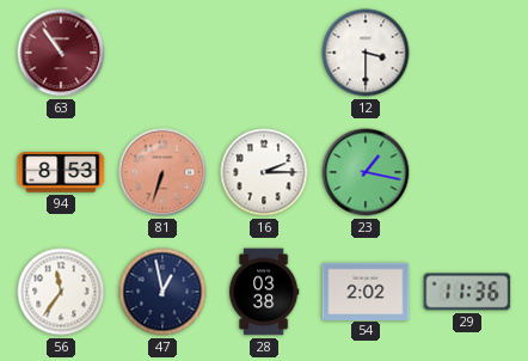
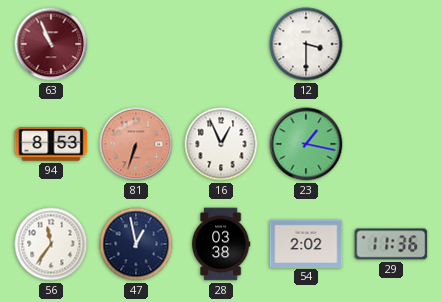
63: 10:54 -> 10:56
16: 2:15 -> 12:56
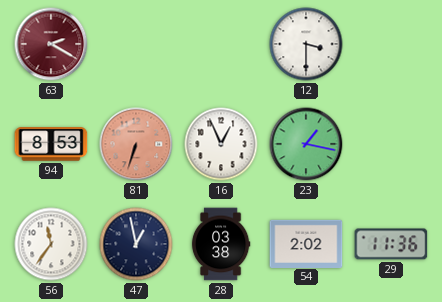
63: 10:56 -> 2:20
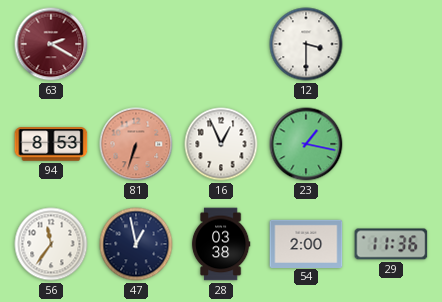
54: 2:02 -> 2:00
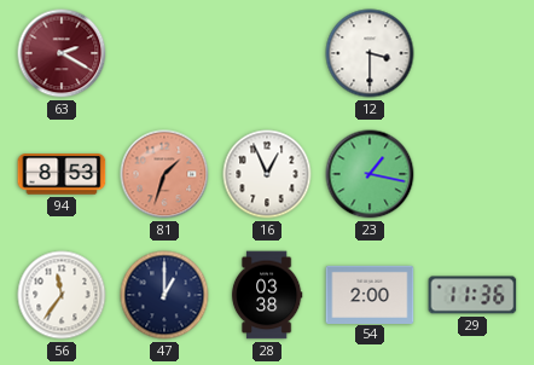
81: 6:33 -> 1:33
47: 12:58 -> 1:00
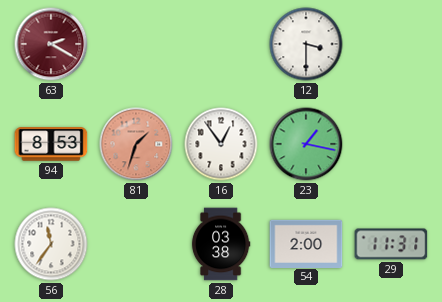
16: 12:56 -> 12:54
47: 1:00 -> none
29: 11:36 -> 11:31
